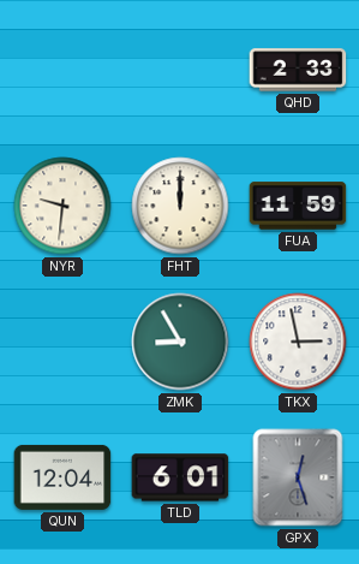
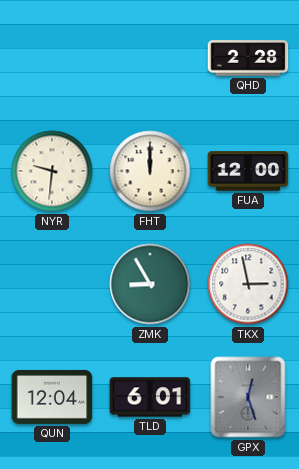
QHD: 2:33 -> 2:28
FUA: 11:59 -> 12:00
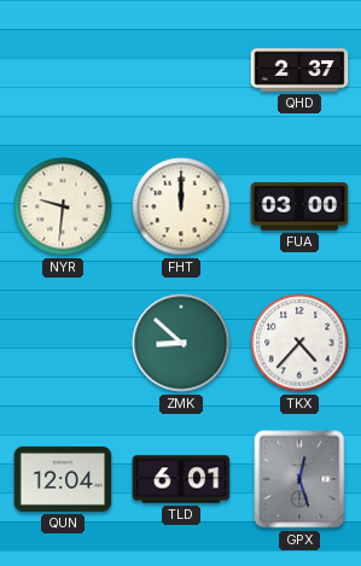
QHD: 2:28 -> 2:37
FUA: 12:00 -> 03:00
ZMK: 8:55 -> 8:52
TKX: 2:58 -> 4:37
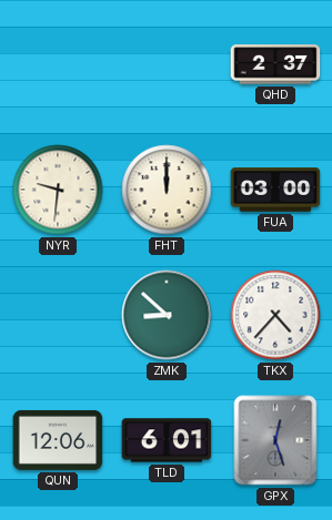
QUN: 12:04 -> 12:06
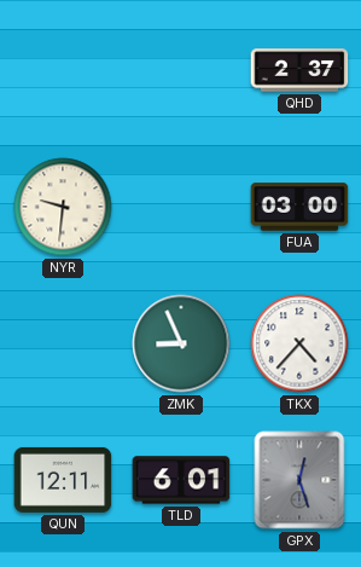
FHT: 12:00 -> none
ZMK: 8:52 -> 8:56
QUN: 12:06 -> 12:11
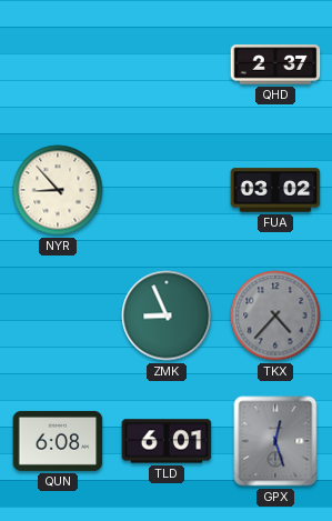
NYR: 9:31 -> 8:53
FUA: 03:00 -> 03:02
TKX dial: white -> grey
QUN: 12:11 -> 6:08
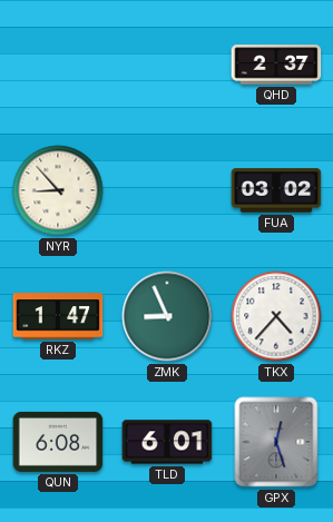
RKZ: none -> 1:47
TKX dial: grey -> white
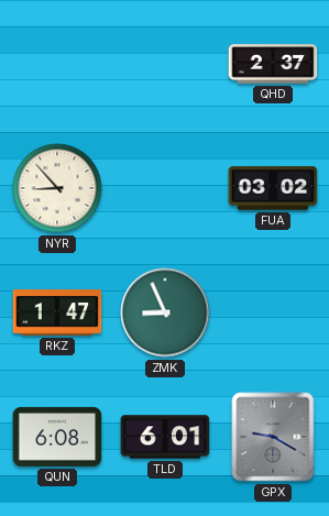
TKX: 4:37 -> none
GPX: 12:27 -> 9:20
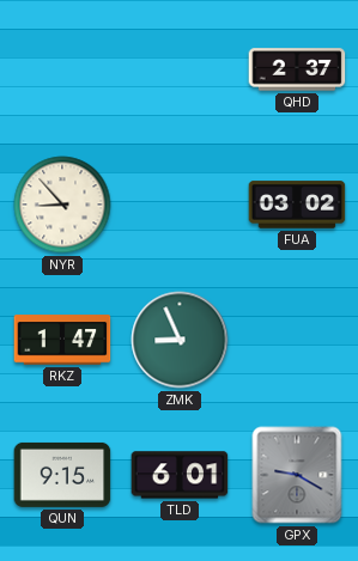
QUN: 6:08 -> 9:15
